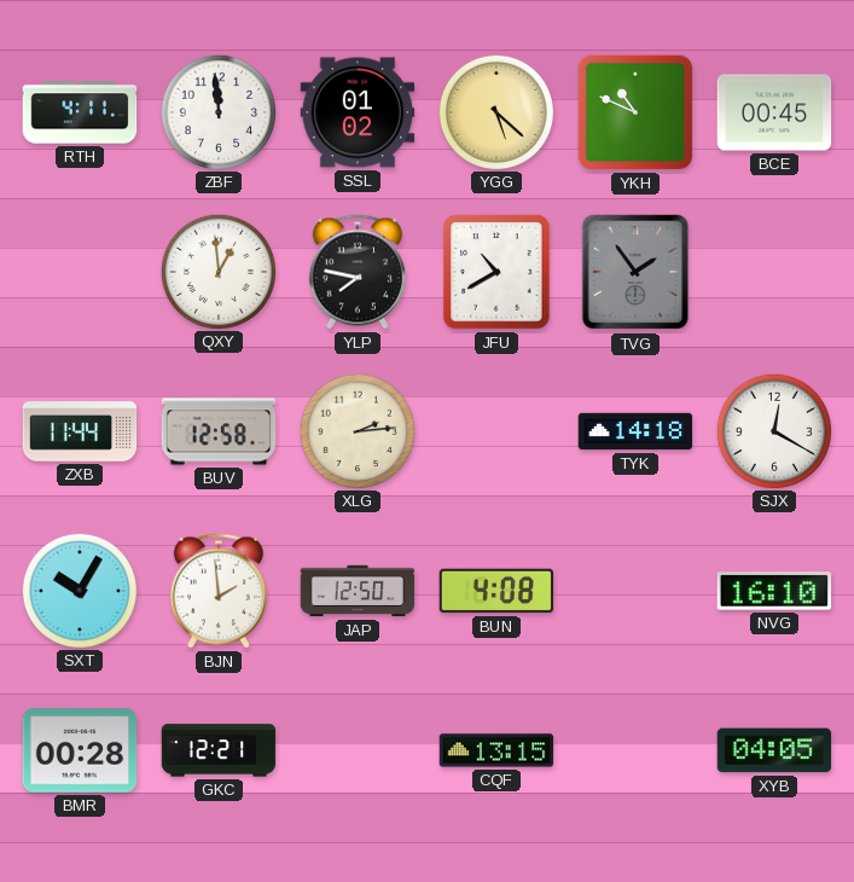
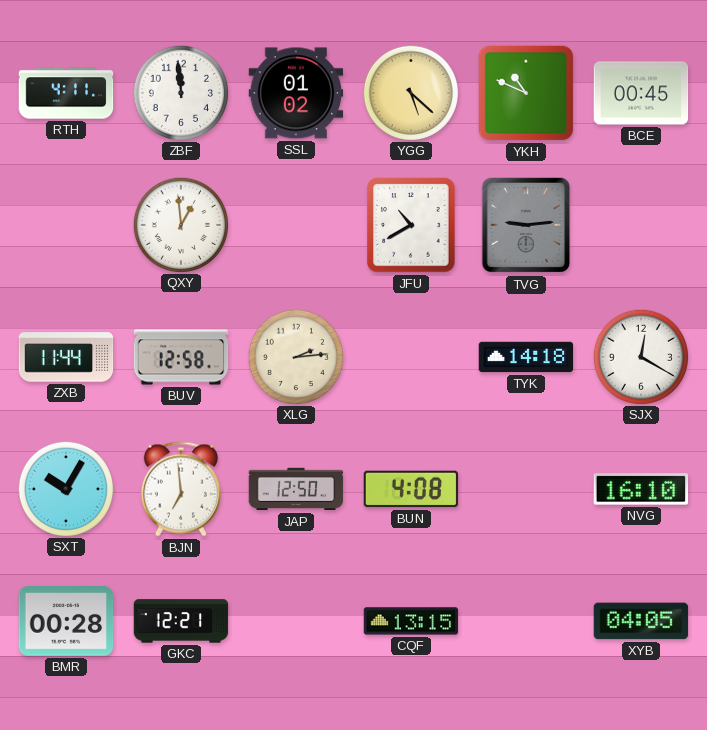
YLP: 7:47 -> none
TVG: 1:54 -> 9:14
BJN: 1:59 -> 6:59
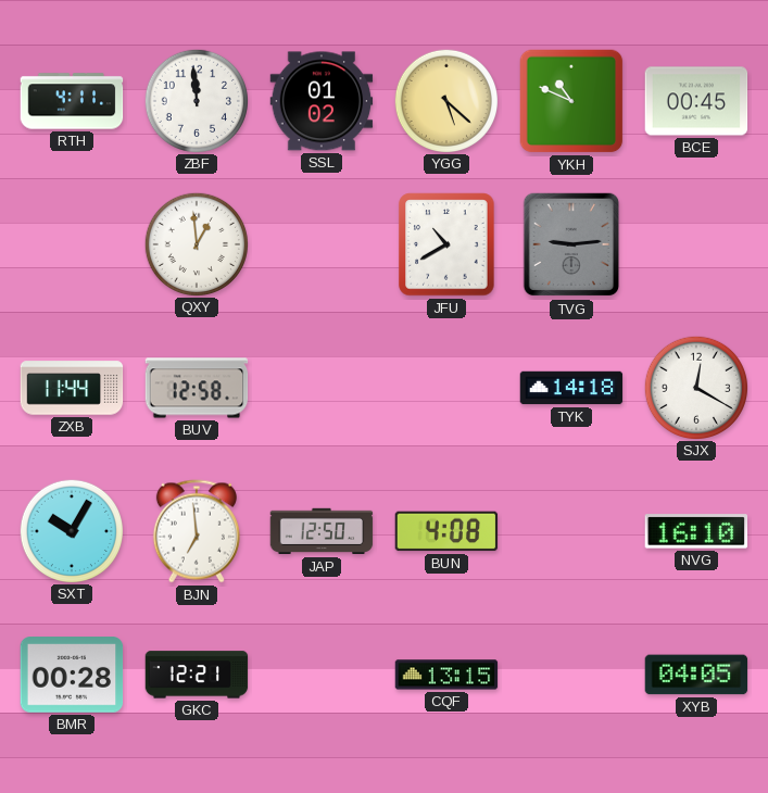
XLG: 2:14 -> none
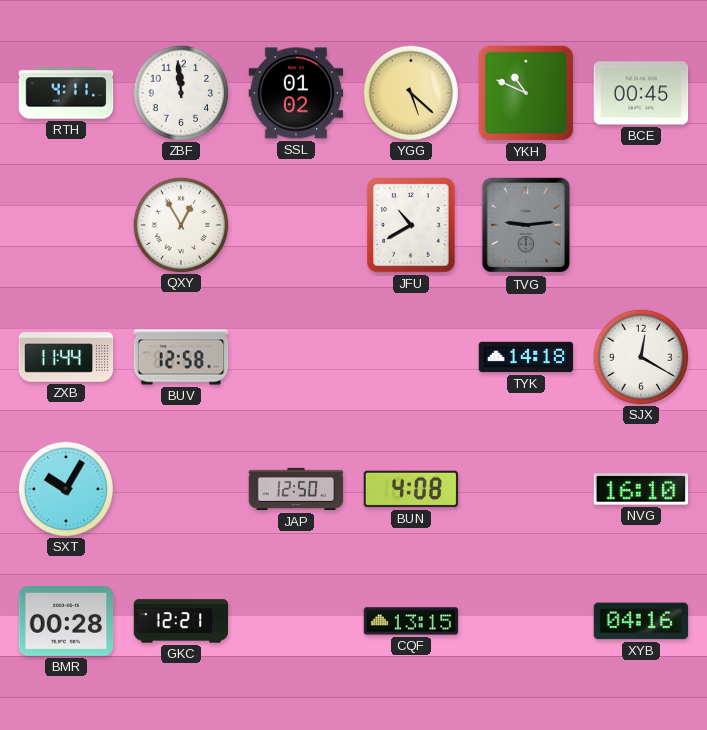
QXY: 12:59 -> 12:55
BJN: 6:59 -> none
XYB: 04:05 -> 04:16
